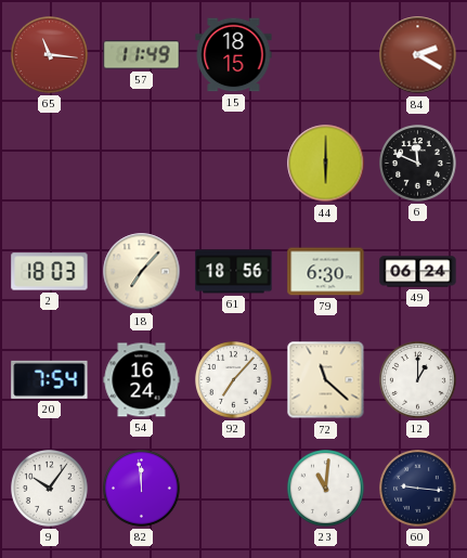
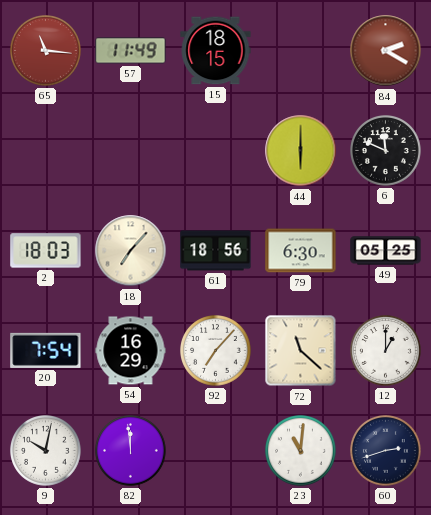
49: 06:24 -> 05:25
54: 16:24 -> 16:29
9: 10:06 -> 10:02
60: 9:16 -> 2:42
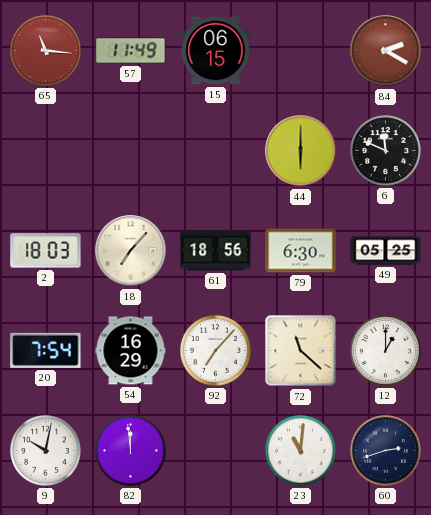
15: 18:15 -> 06:15
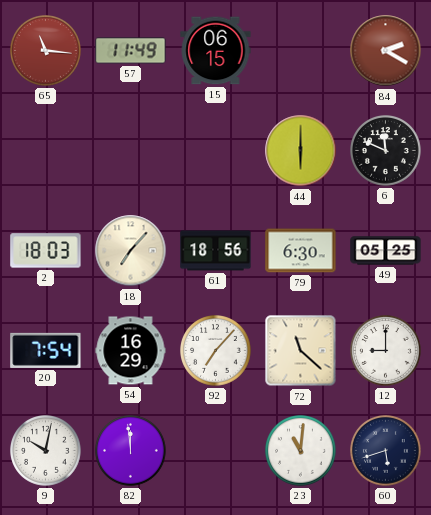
12: 1:00 -> 9:00
60: 2:42 -> 5:42
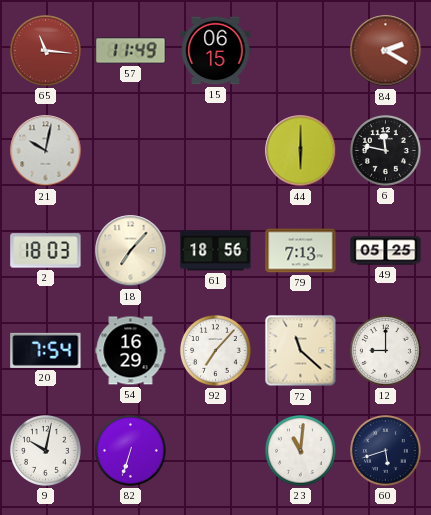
21: none -> 10:02
6: 11:49 -> 11:47
79: 6:30 -> 7:13
82: 11:59 -> 6:33
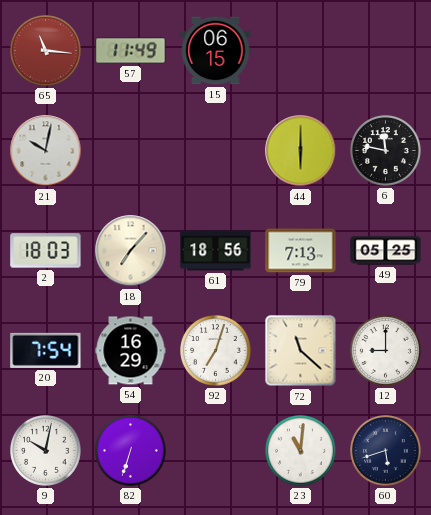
84: 2:20 -> none
92: 7:07 -> 7:03
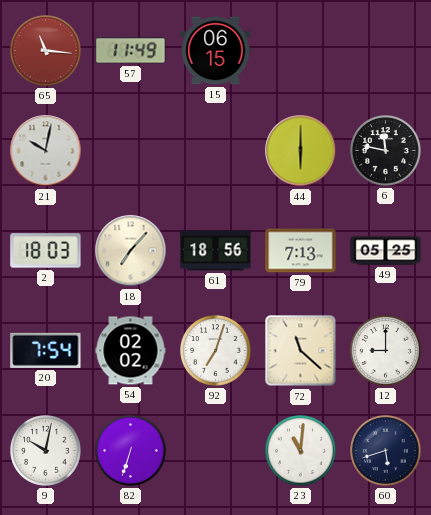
54: 16:29 -> 02:02
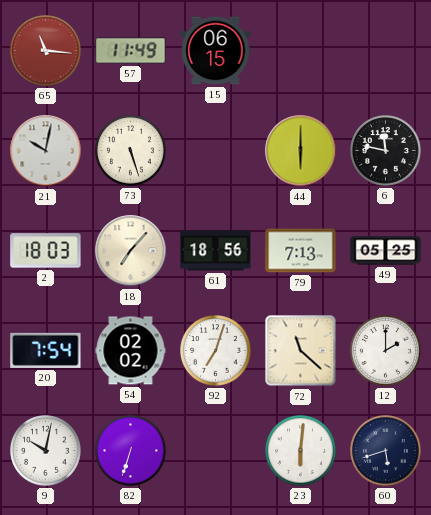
73: none -> 5:27
12: 9:00 -> 2:00
23: 11:01 -> 6:01
